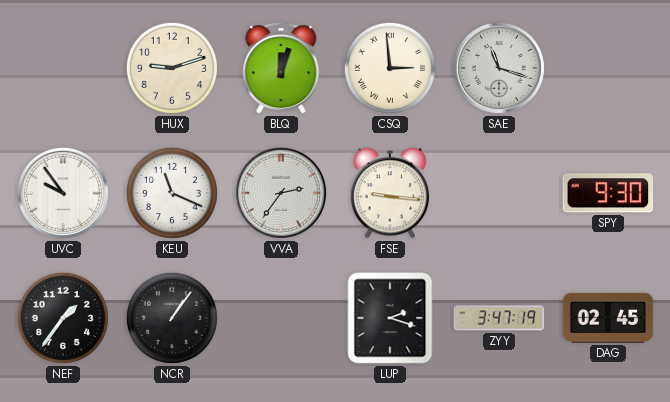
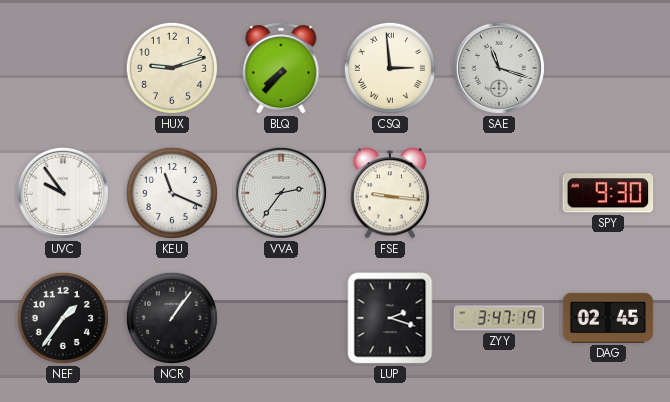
BLQ: 12:03 -> 7:37
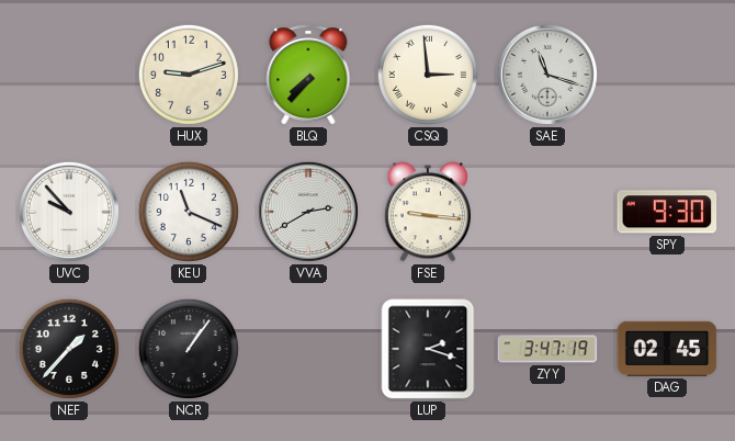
UVC: 9:54 -> 9:53
VVA: 2:36 -> 2:40
NEF: 1:36 -> 1:37
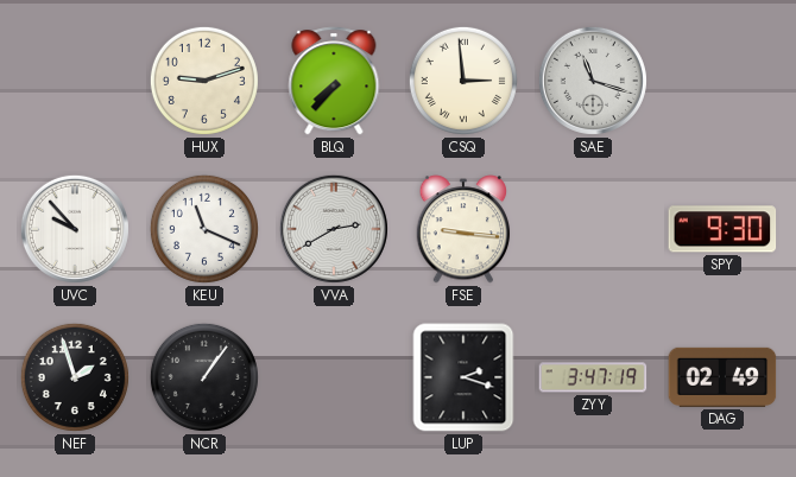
NEF: 1:37 -> 1:57
DAG: 02:45 -> 02:49
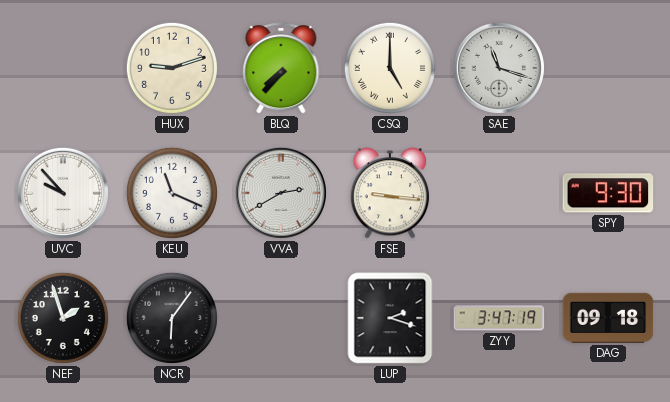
CSQ: 2:59 -> 5:00
NCR: 1:06 -> 6:06
DAG: 02:49 -> 09:18
